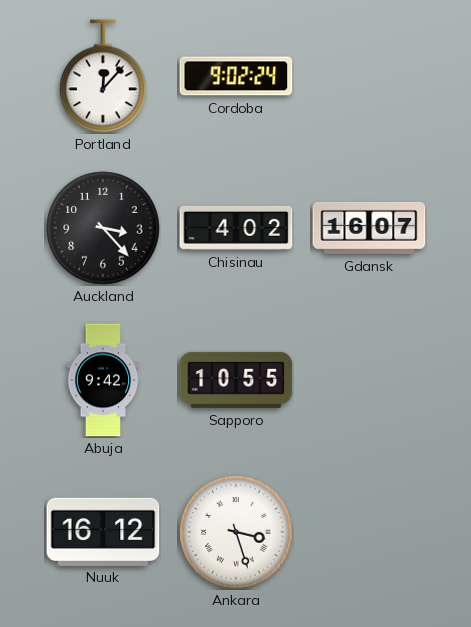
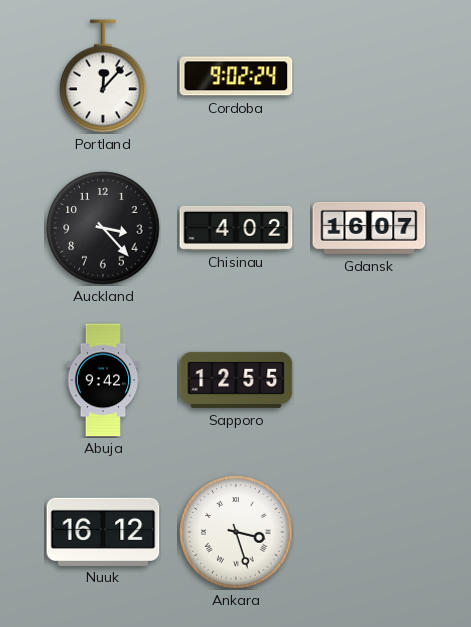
Sapporo: 10:55 -> 12:55
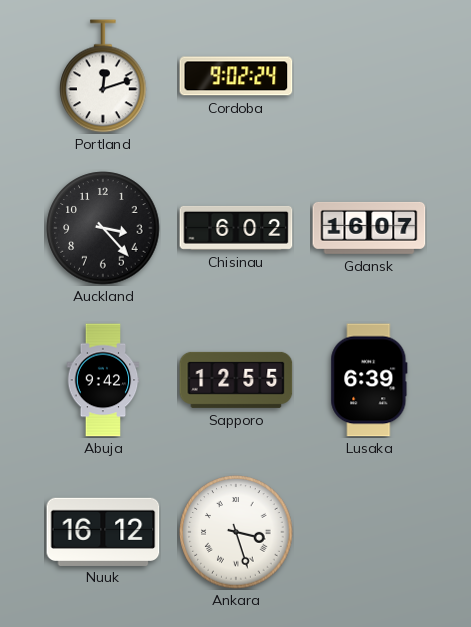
Portland: 12:07 -> 12:12
Chisinau: 4:02 -> 6:02
Lusaka: none -> 6:39
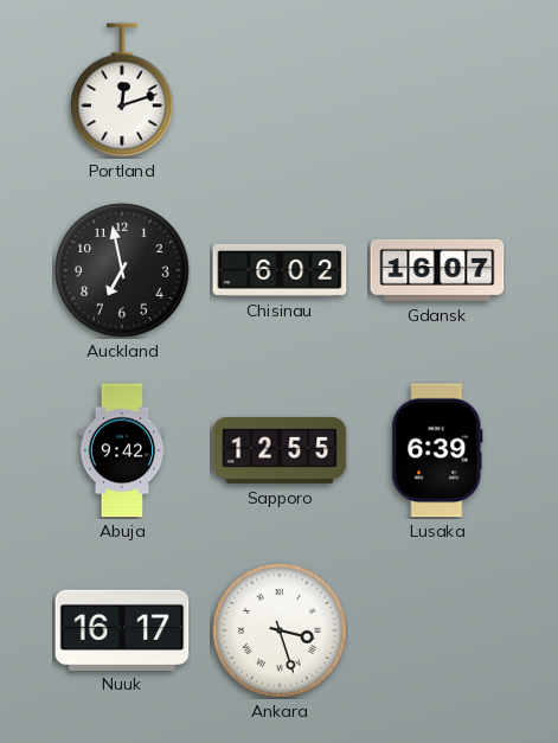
Cordoba: 9:02 -> none
Auckland: 3:23 -> 6:58
Nuuk: 16:12 -> 16:17
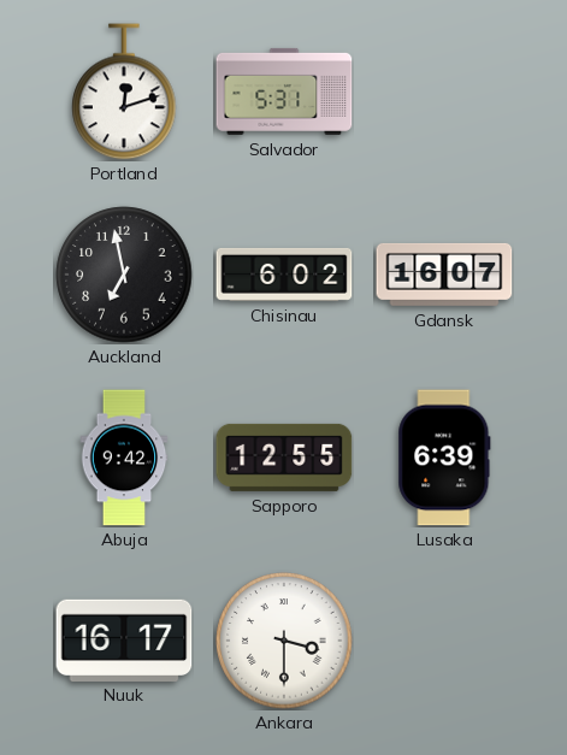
Salvador: none -> 5:31
Ankara: 3:27 -> 3:30
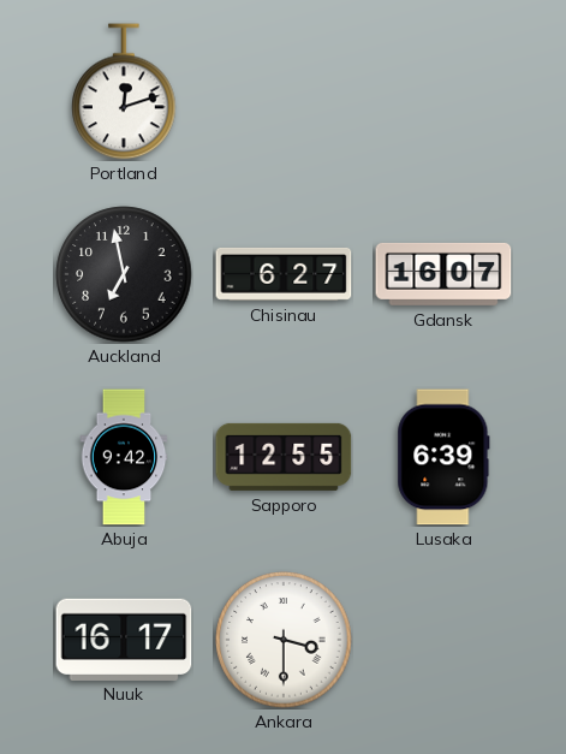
Salvador: 5:31 -> none
Chisinau: 6:02 -> 6:27
